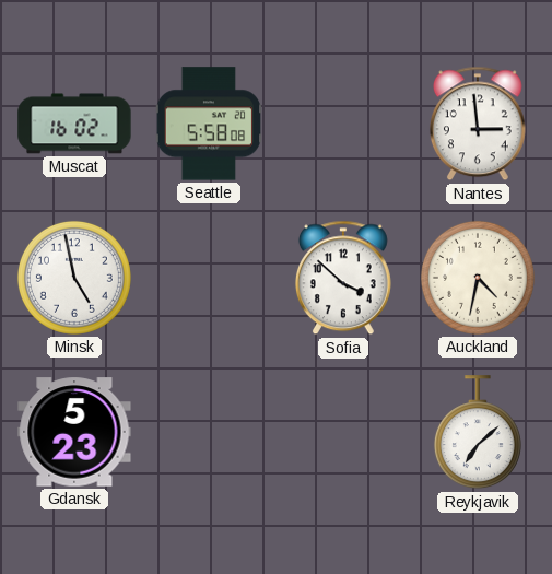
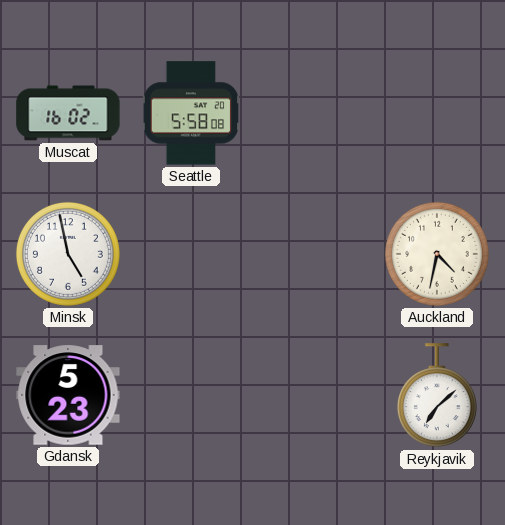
Nantes: 2:59 -> none
Sofia: 3:52 -> none
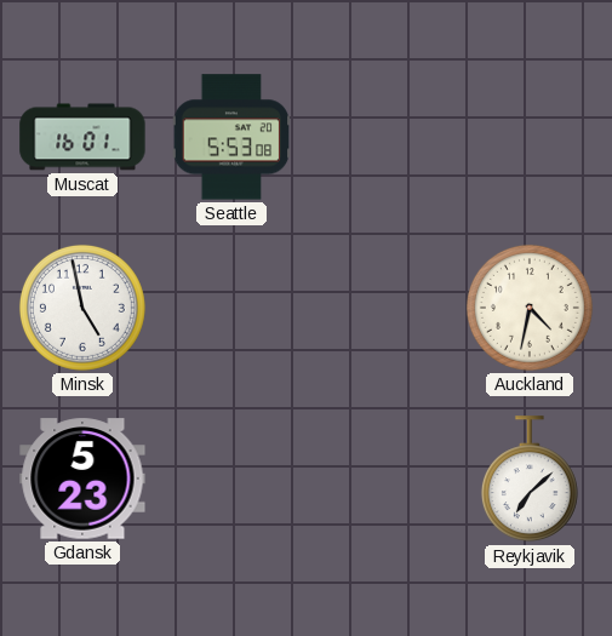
Muscat: 16:02 -> 16:01
Seattle: 5:58 -> 5:53
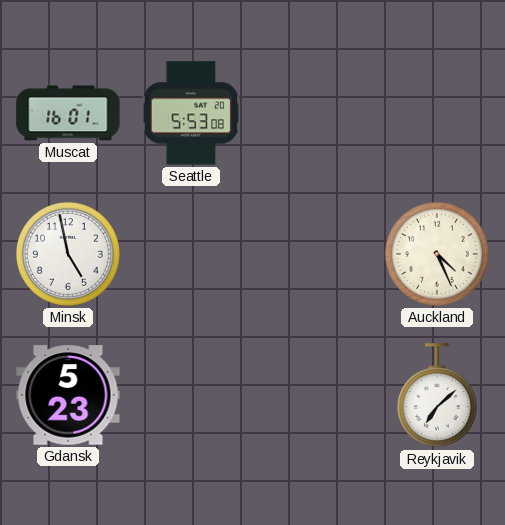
Auckland: 4:32 -> 4:26
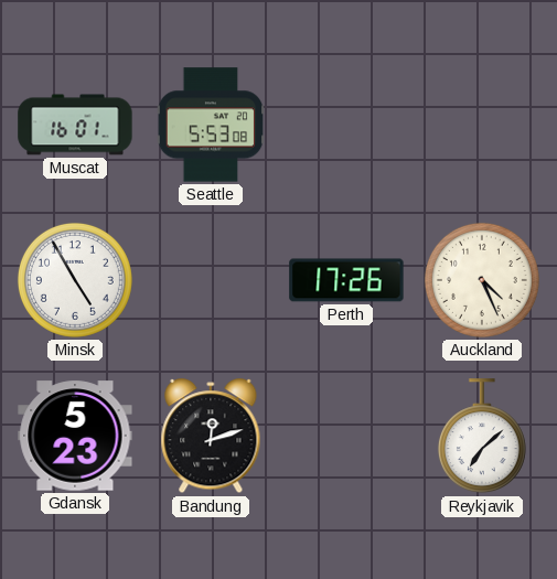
Minsk: 4:58 -> 4:55
Perth: none -> 17:26
Bandung: none -> 12:12
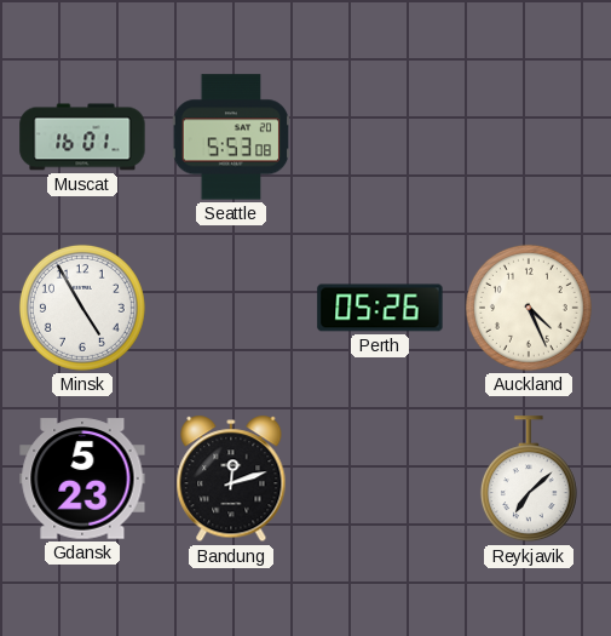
Perth: 17:26 -> 05:26
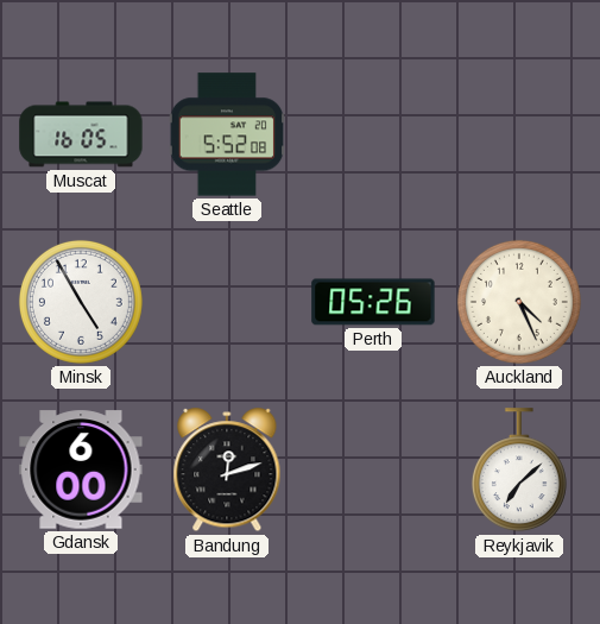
Muscat: 16:01 -> 16:05
Seattle: 5:53 -> 5:52
Gdansk: 5:23 -> 6:00
